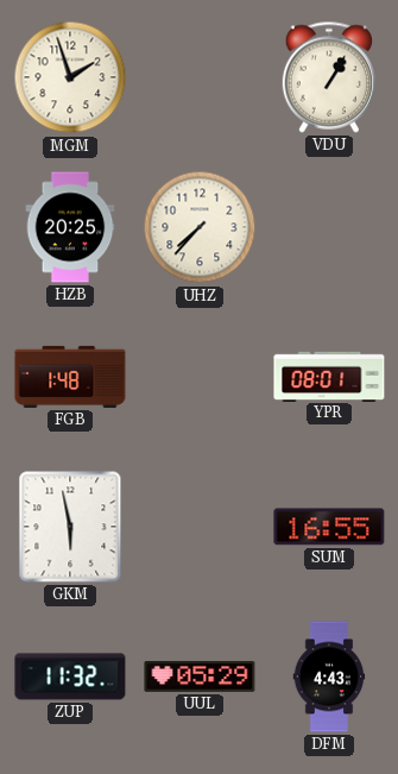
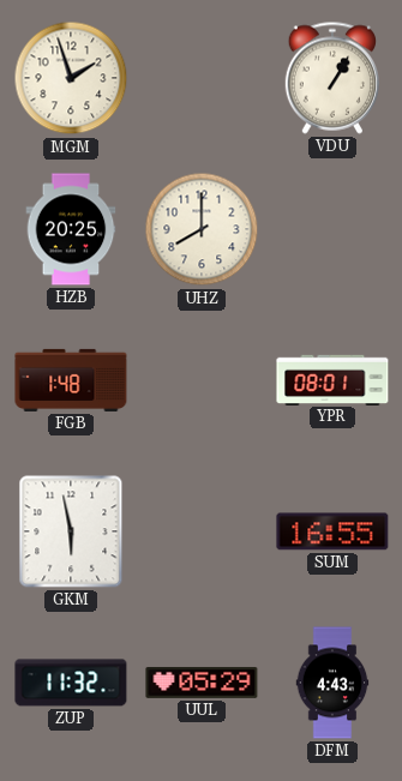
UHZ: 7:37 -> 8:00
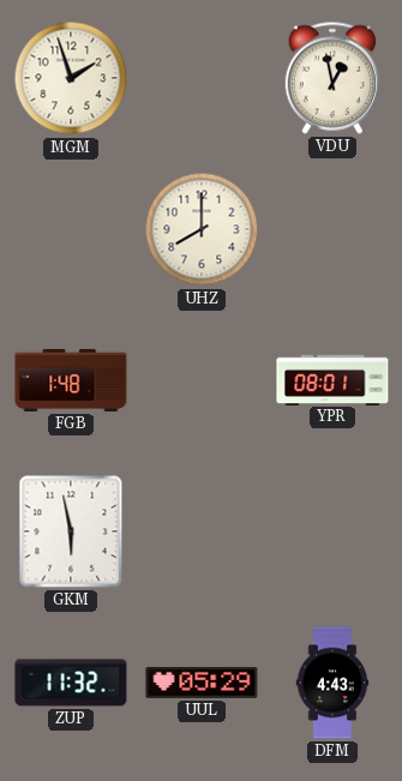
VDU: 1:05 -> 12:58
HZB: 20:25 -> none
SUM: 16:55 -> none
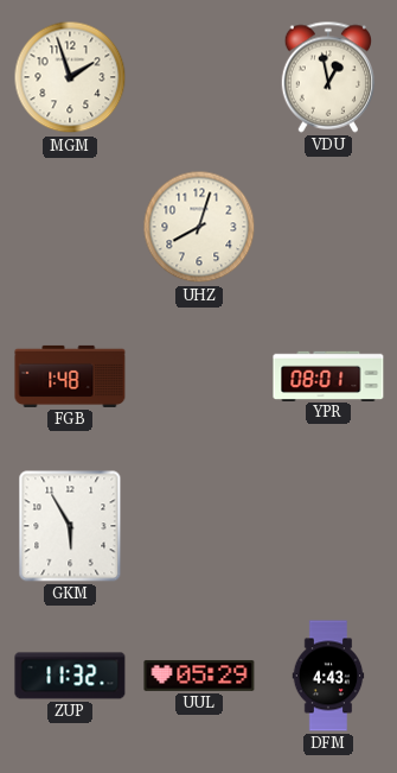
UHZ: 8:00 -> 8:03
GKM: 5:58 -> 5:55
